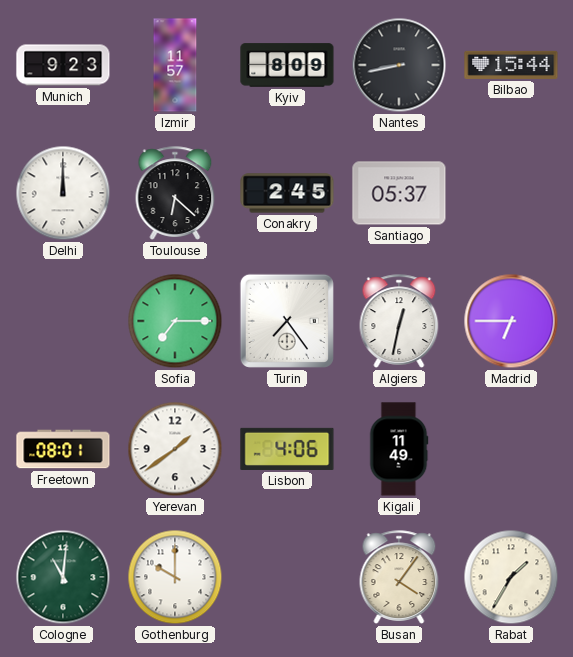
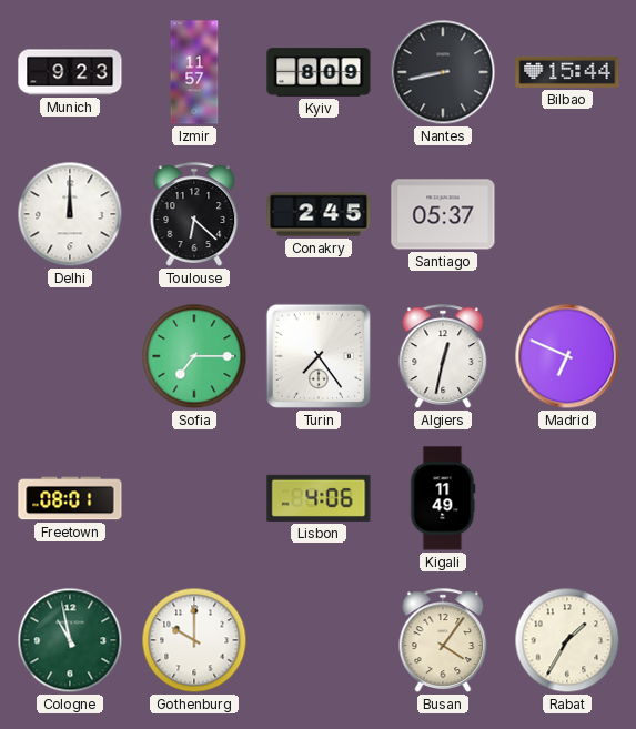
Madrid: 6:45 -> 6:49
Yerevan: 1:39 -> none
Cologne: 11:01 -> 10:58
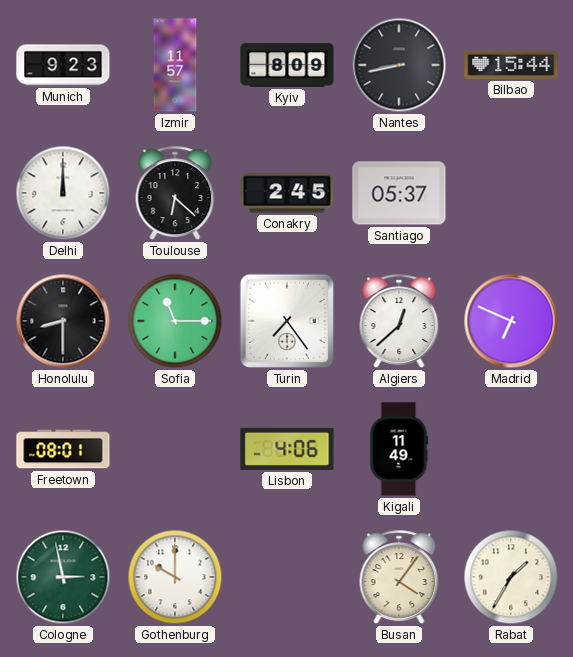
Honolulu: none -> 8:30
Sofia: 7:15 -> 11:15
Algiers: 12:32 -> 12:38
Cologne: 10:58 -> 2:58
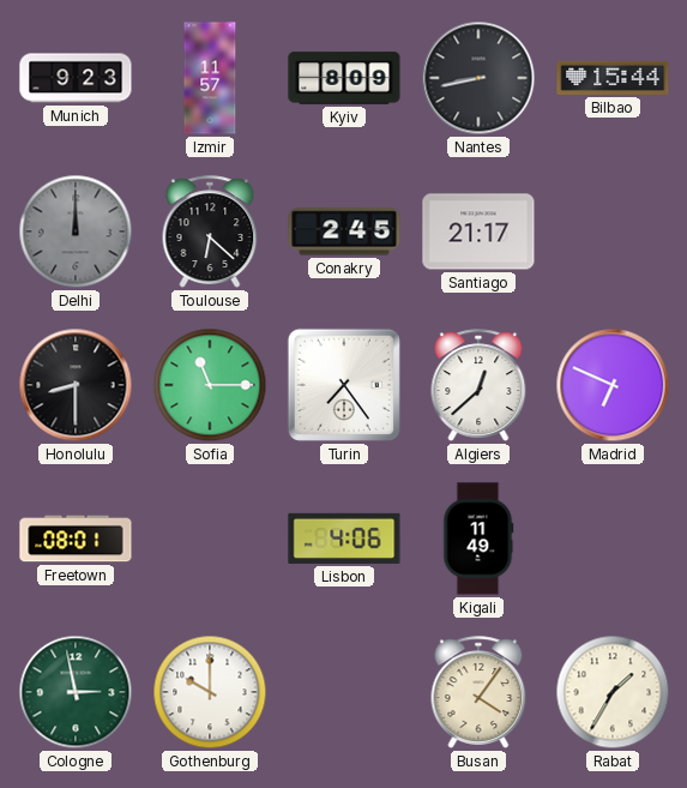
Delhi dial: white -> grey
Santiago: 05:37 -> 21:17
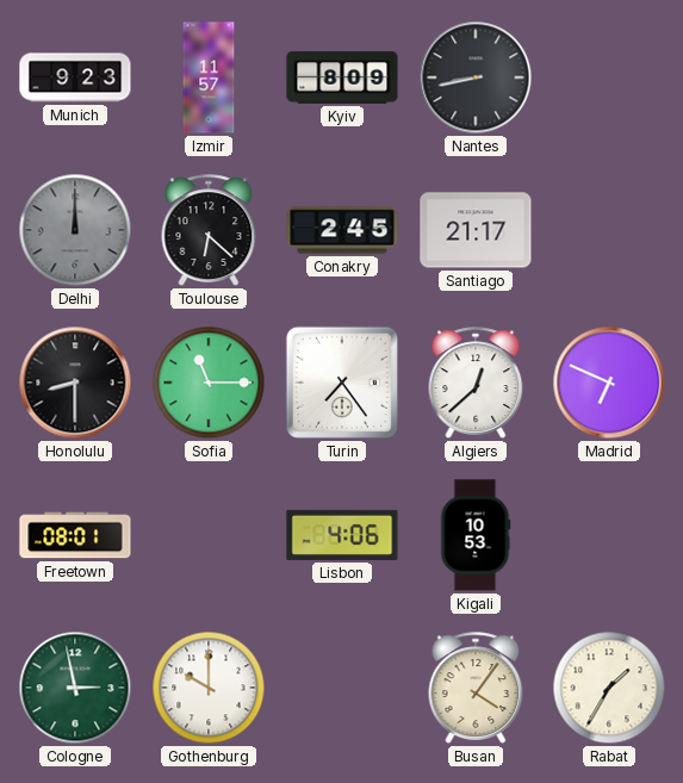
Bilbao: 15:44 -> none
Kigali: 11:49 -> 10:53
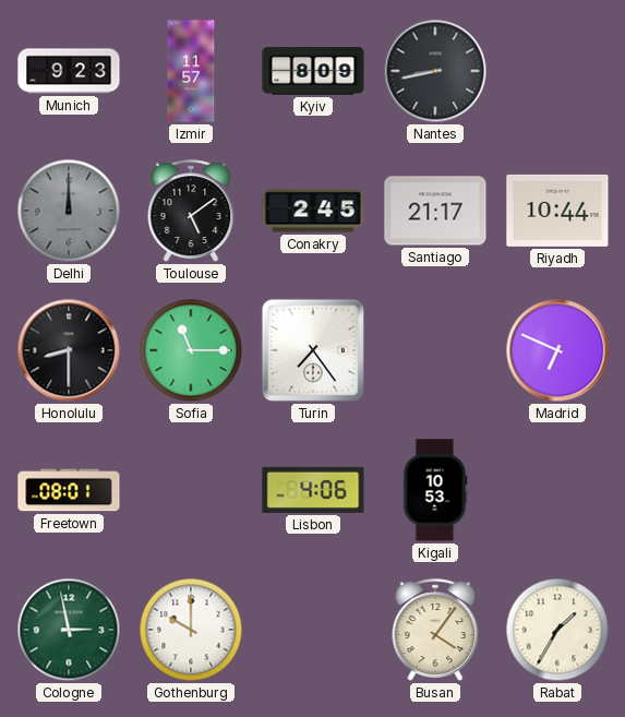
Toulouse: 6:22 -> 5:09
Riyadh: none -> 10:44
Algiers: 12:38 -> none
